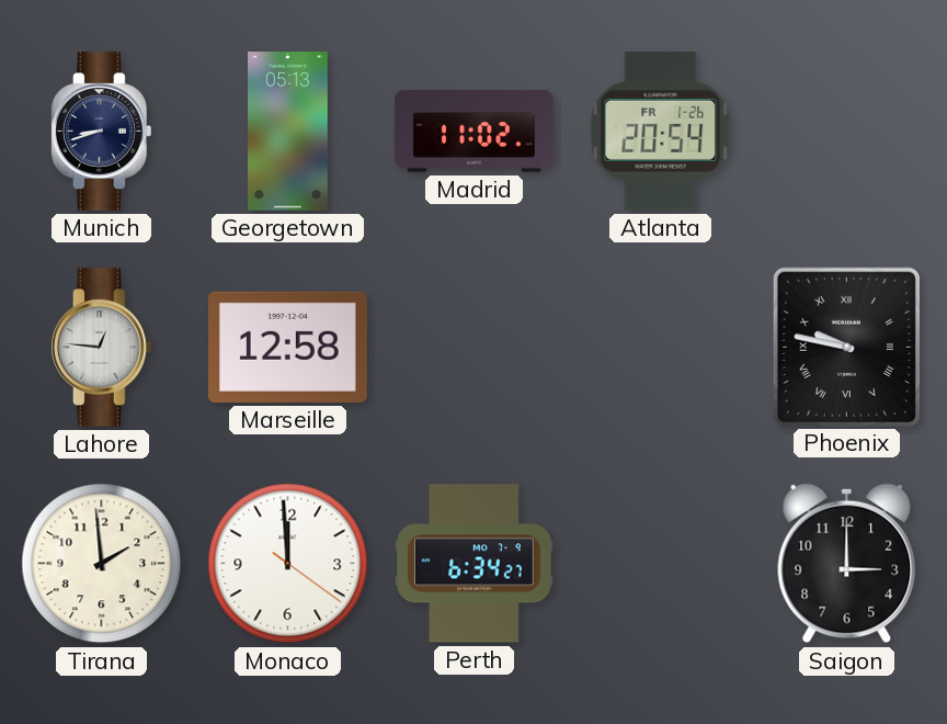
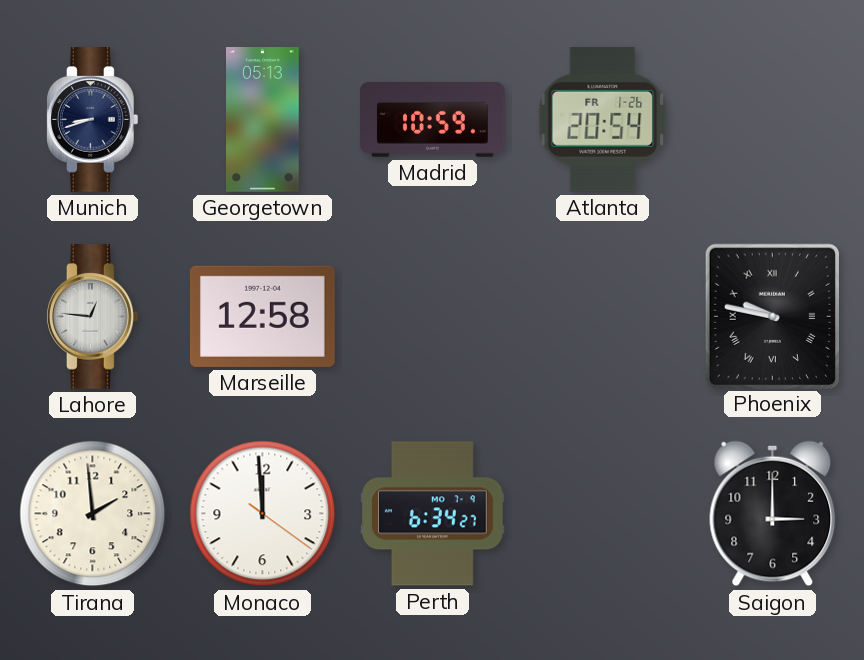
Madrid: 11:02 -> 10:59
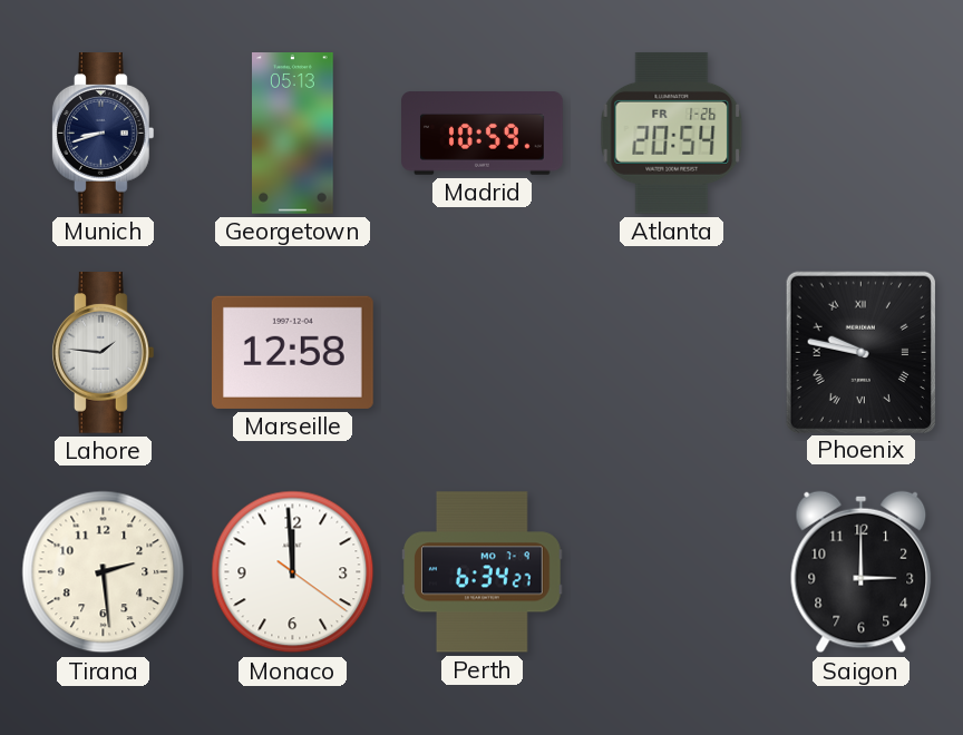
Lahore: 12:46 -> 1:46
Tirana: 1:59 -> 2:29
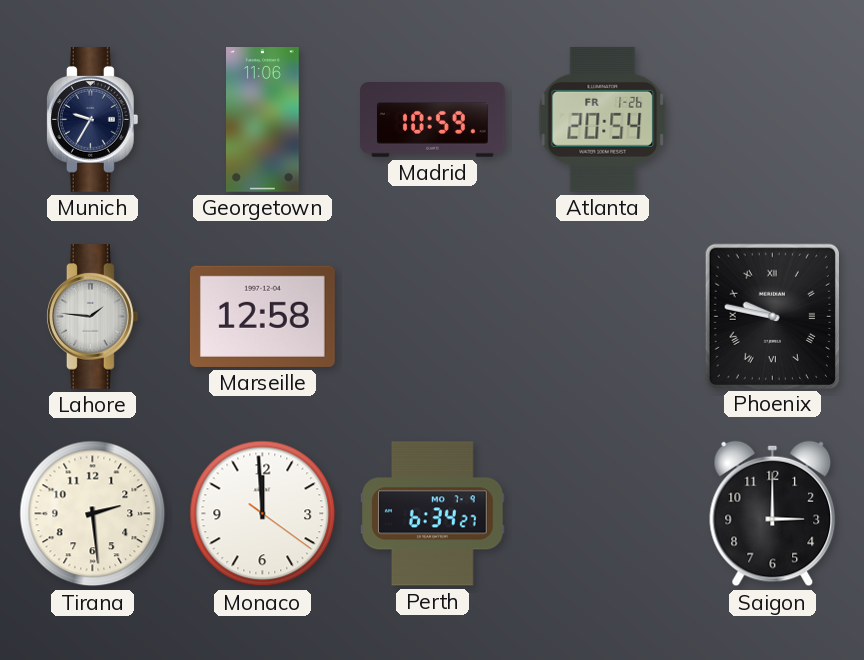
Munich: 8:42 -> 9:35
Georgetown: 05:13 -> 11:06
